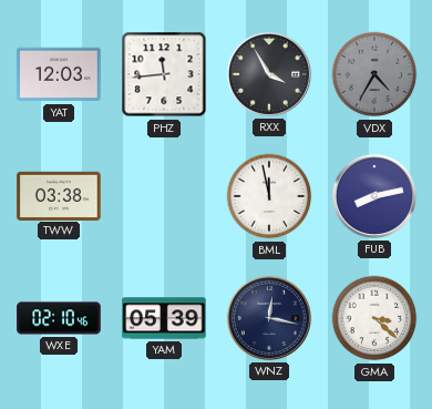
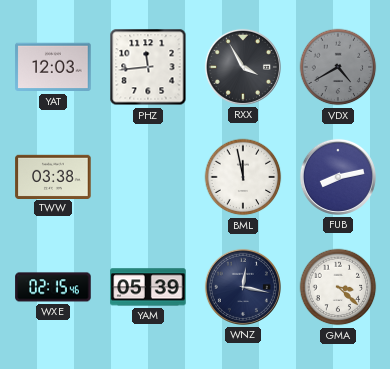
VDX: 4:35 -> 4:40
WXE: 02:10 -> 02:15
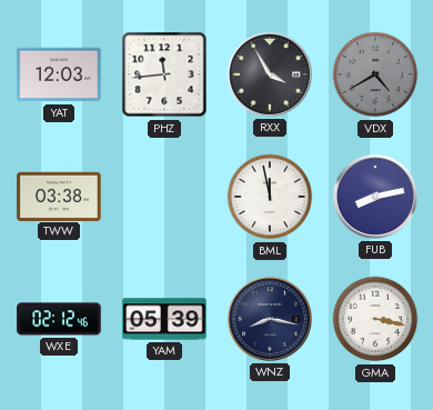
WXE: 02:15 -> 02:12
WNZ: 12:17 -> 8:17
GMA: 3:22 -> 3:17
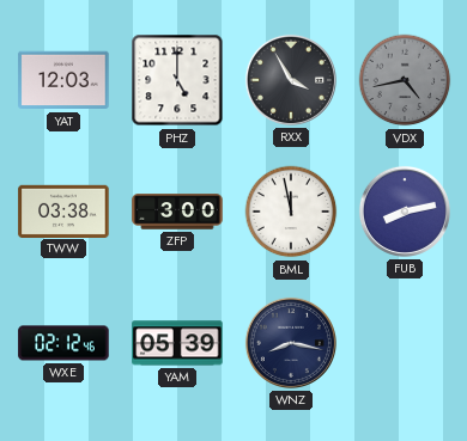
PHZ: 11:44 -> 5:00
VDX: 4:40 -> 4:43
ZFP: none -> 3:00
GMA: 3:17 -> none
